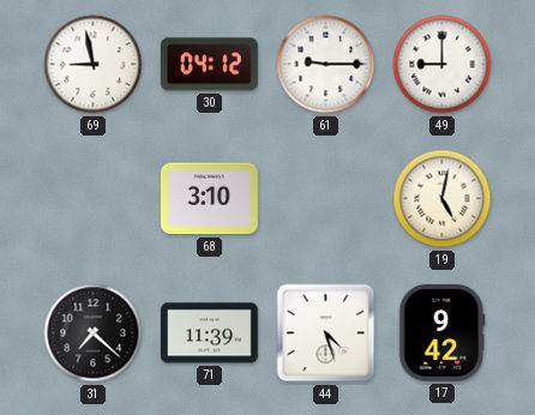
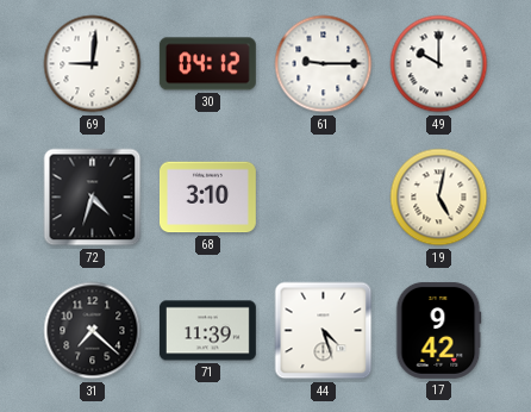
69: 8:58 -> 9:01
49: 9:00 -> 10:00
72: none -> 4:33
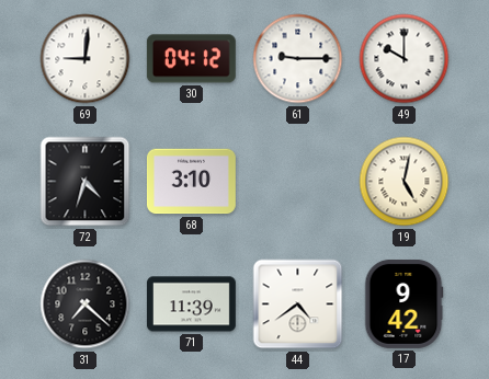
44: 4:27 -> 4:39
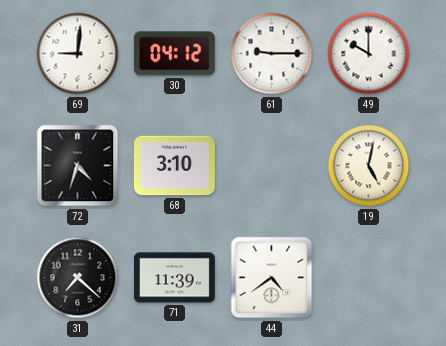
17: 9:42 -> none
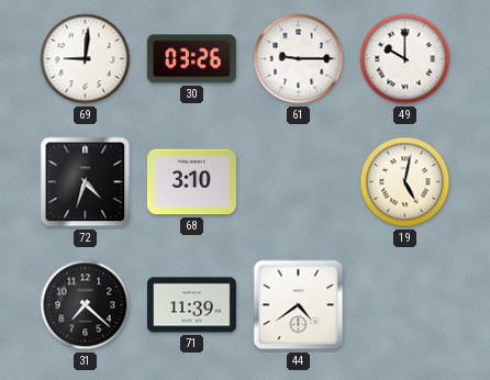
30: 04:12 -> 03:26
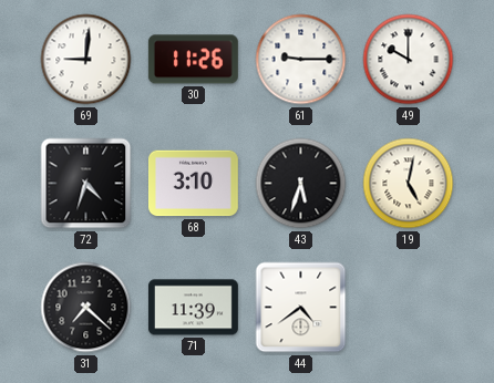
30: 03:26 -> 11:26
43: none -> 5:33
